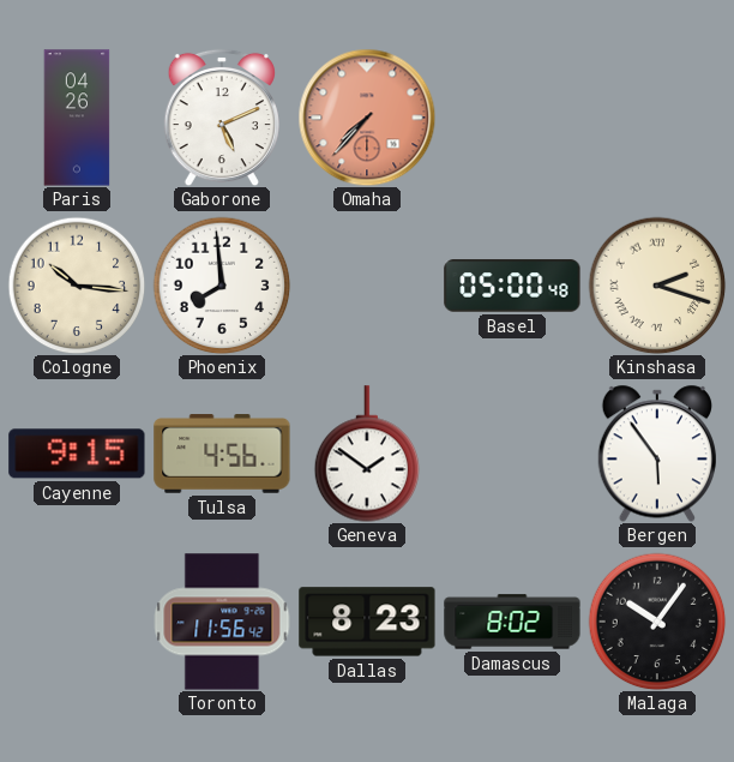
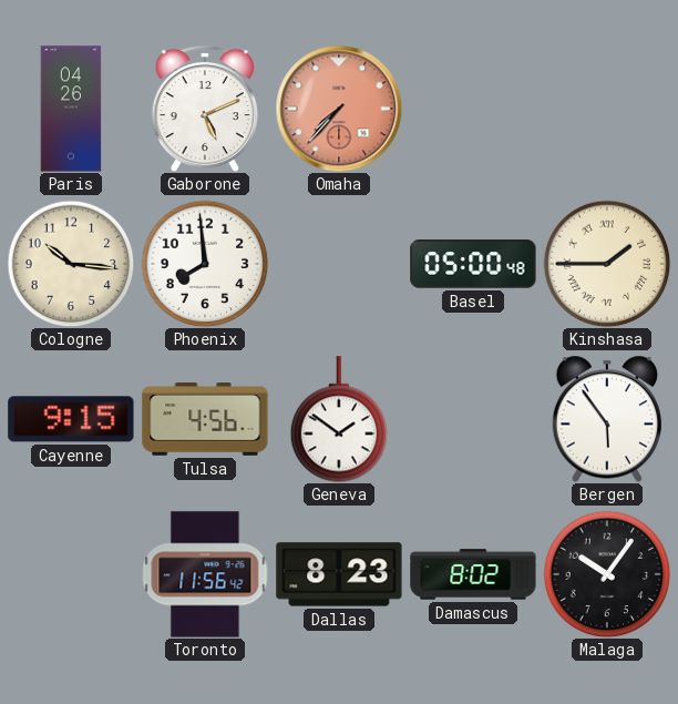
Kinshasa: 2:18 -> 1:45
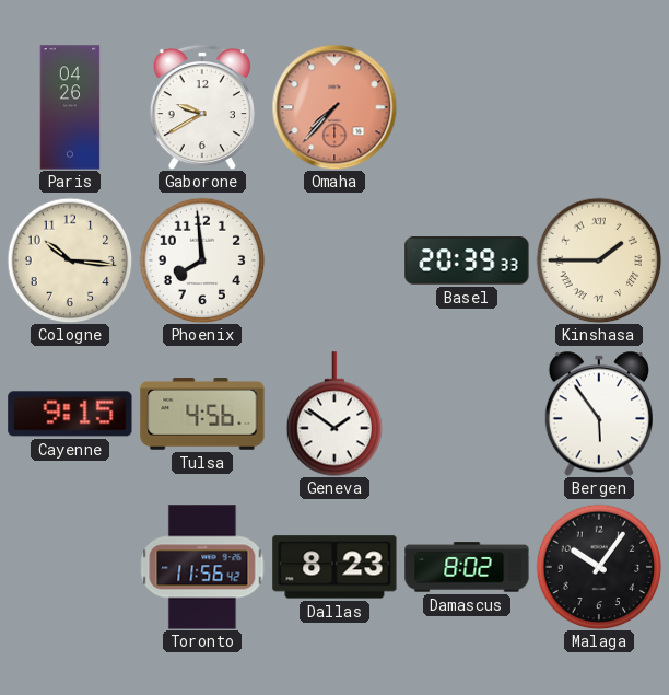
Gaborone: 5:11 -> 9:40
Basel: 05:00 -> 20:39
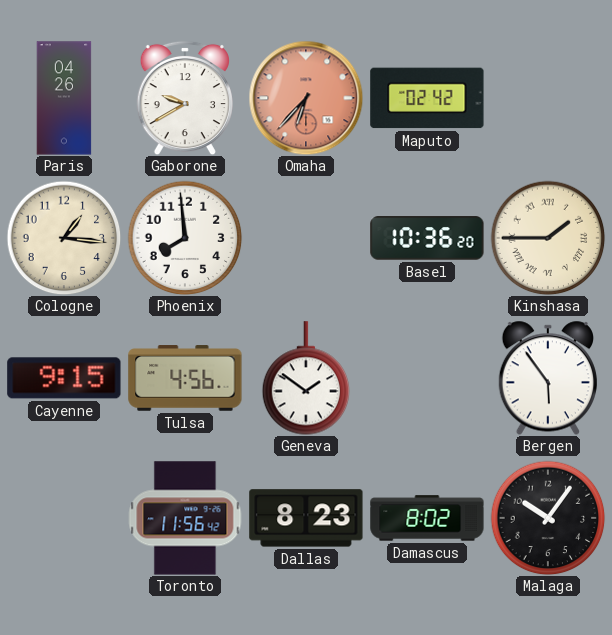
Omaha: 7:37 -> 6:37
Maputo: none -> 02:42
Cologne: 10:16 -> 1:16
Basel: 20:39 -> 10:36
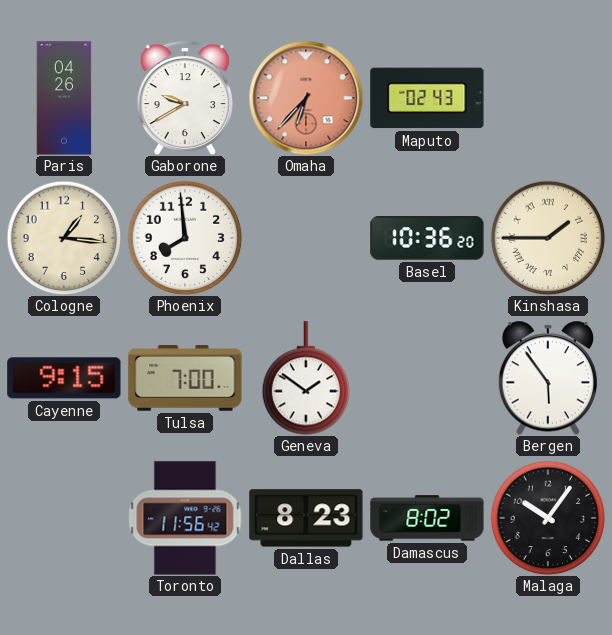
Maputo: 02:42 -> 02:43
Tulsa: 4:56 -> 7:00
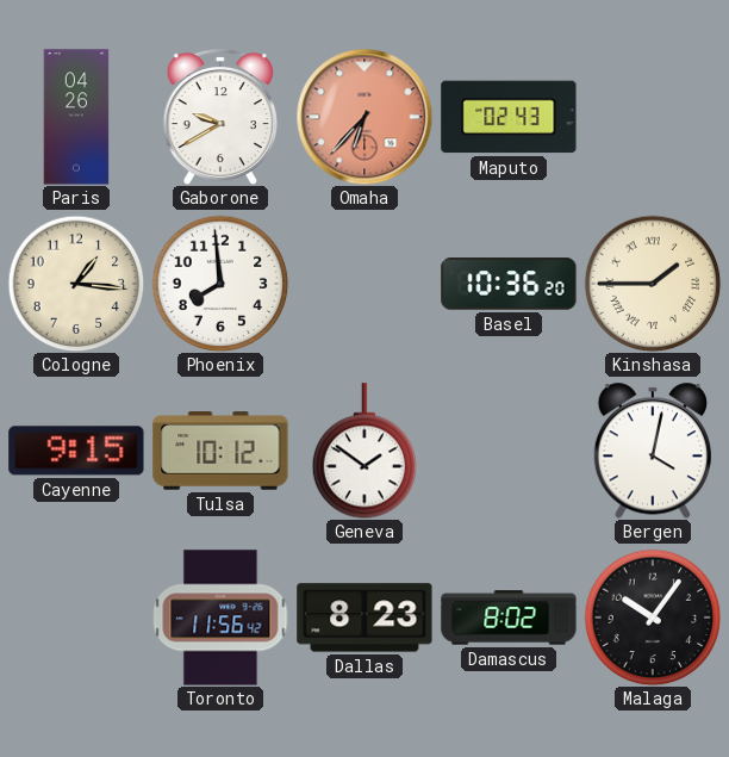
Tulsa: 7:00 -> 10:12
Bergen: 5:54 -> 4:02
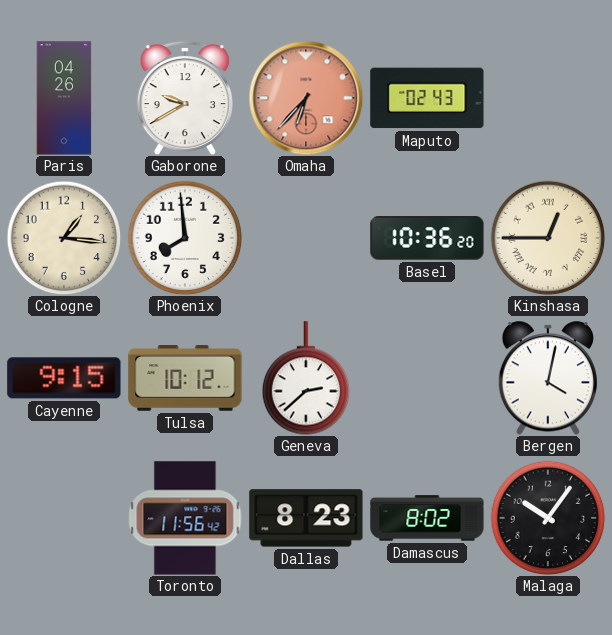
Kinshasa: 1:45 -> 12:45
Geneva: 1:51 -> 2:38
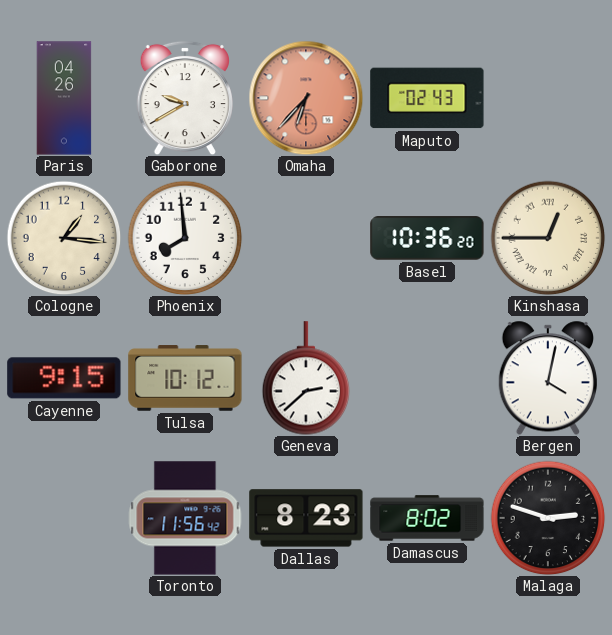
Malaga: 10:06 -> 2:48
